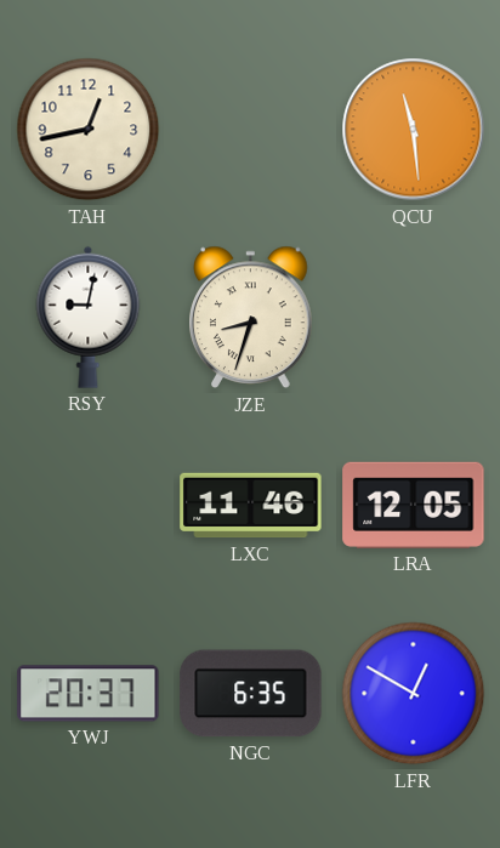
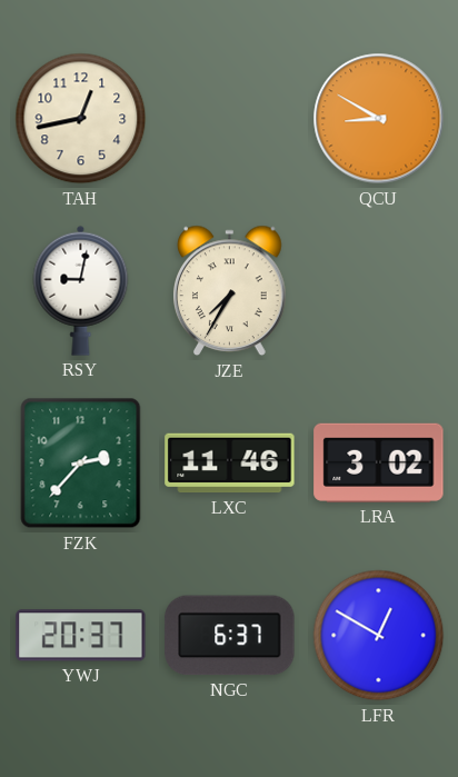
QCU: 11:29 -> 8:50
JZE: 8:33 -> 7:35
FZK: none -> 2:37
LRA: 12:05 -> 3:02
NGC: 6:35 -> 6:37
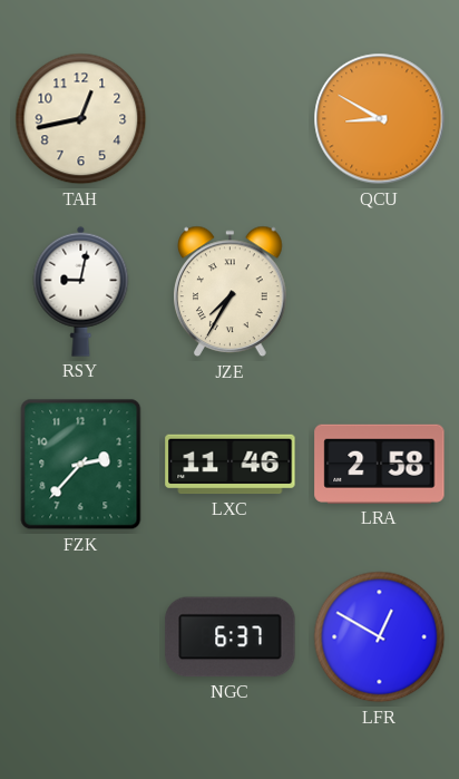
LRA: 3:02 -> 2:58
YWJ: 20:37 -> none
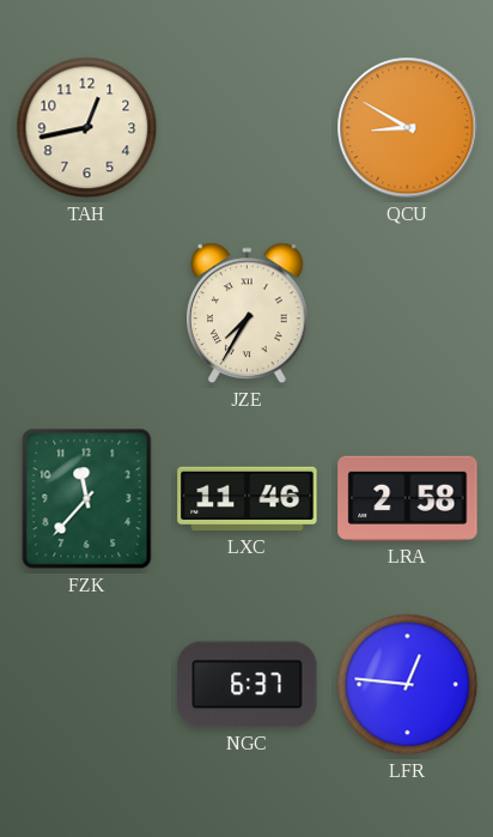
RSY: 9:02 -> none
FZK: 2:37 -> 11:37
LFR: 12:50 -> 12:46
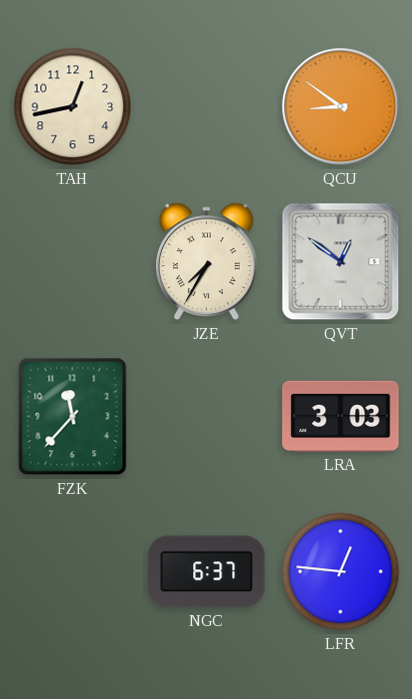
QCU: 8:50 -> 8:51
QVT: none -> 12:51
LXC: 11:46 -> none
LRA: 2:58 -> 3:03
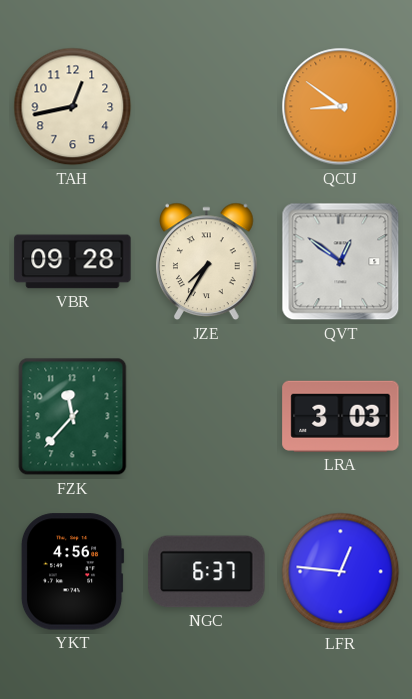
VBR: none -> 09:28
YKT: none -> 4:56
